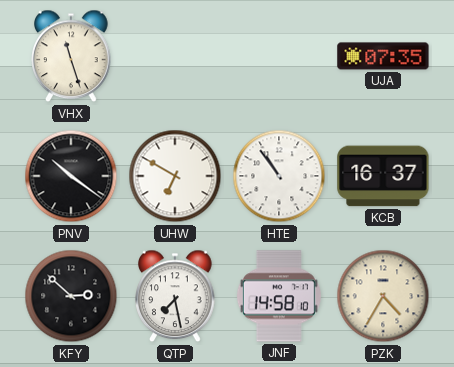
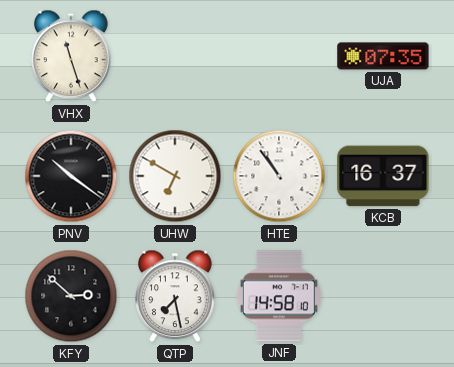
PZK: 4:35 -> none
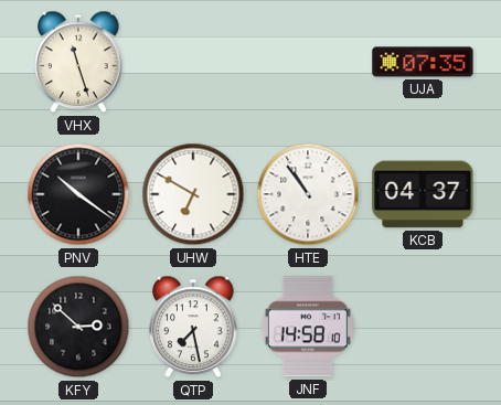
KCB: 16:37 -> 04:37
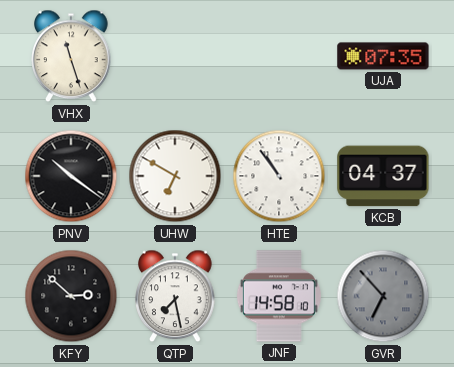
GVR: none -> 6:53
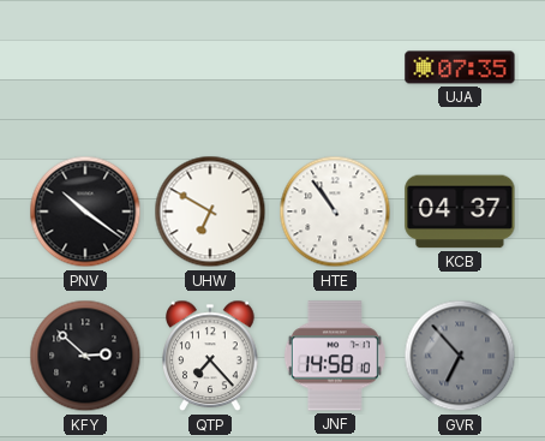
VHX: 11:27 -> none
QTP: 7:28 -> 7:23
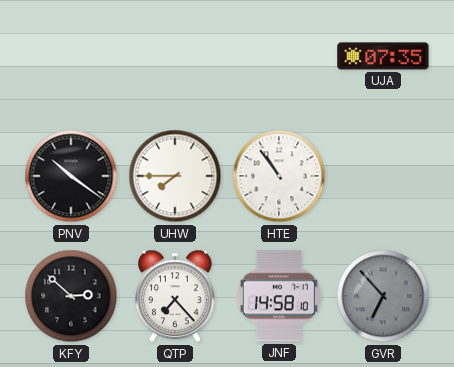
UHW: 6:50 -> 7:45
KCB: 04:37 -> none
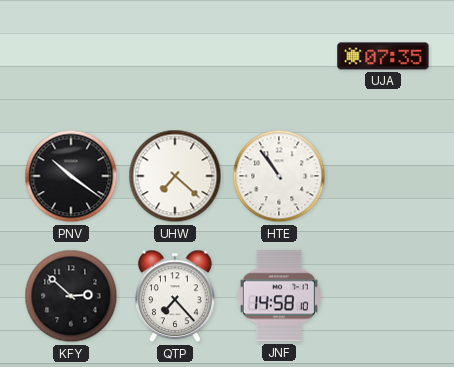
UHW: 7:45 -> 7:22
GVR: 6:53 -> none
